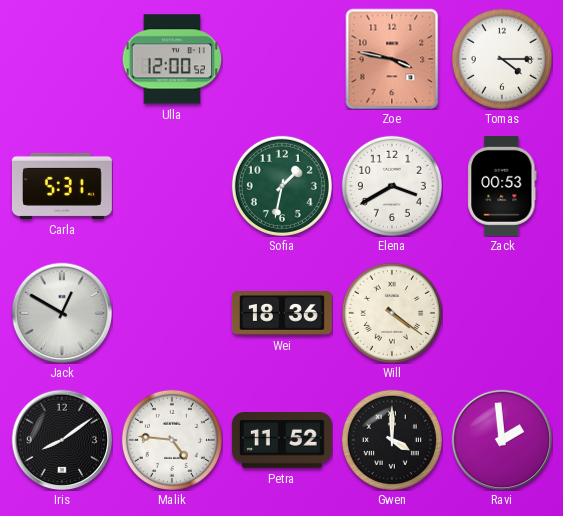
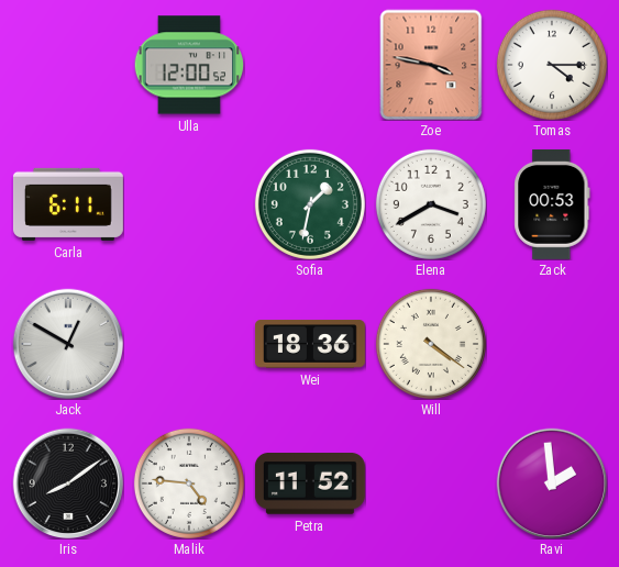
Carla: 5:31 -> 6:11
Gwen: 4:00 -> none
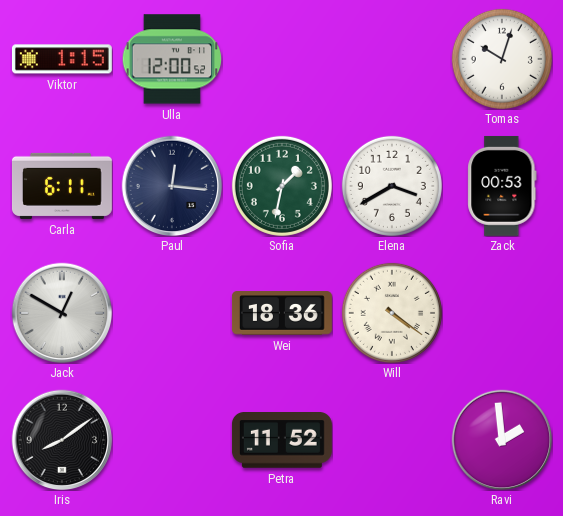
Viktor: none -> 1:15
Zoe: 3:47 -> none
Tomas: 4:15 -> 10:03
Paul: none -> 12:16
Malik: 4:46 -> none
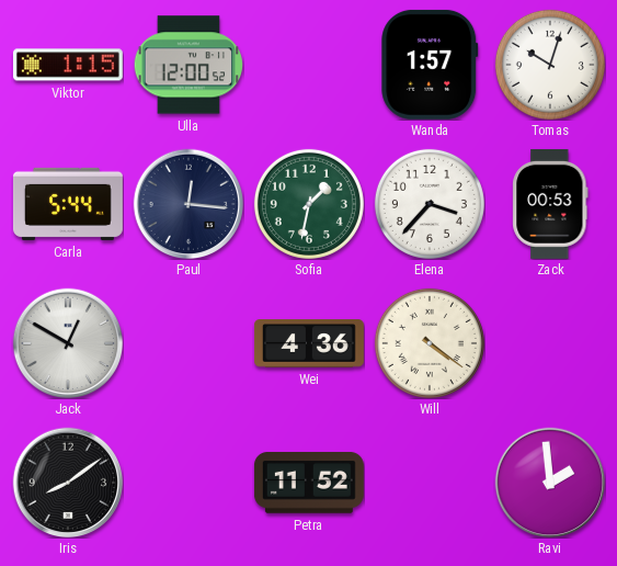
Wanda: none -> 1:57
Carla: 6:11 -> 5:44
Elena: 3:40 -> 3:37
Wei: 18:36 -> 4:36
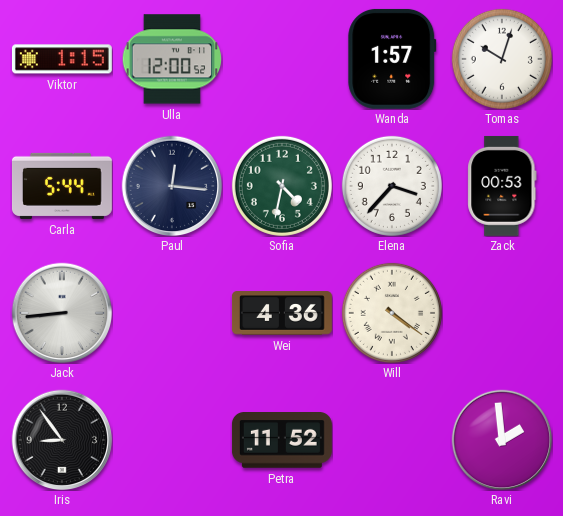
Sofia: 1:32 -> 4:32
Jack: 12:50 -> 8:44
Iris: 8:09 -> 8:54
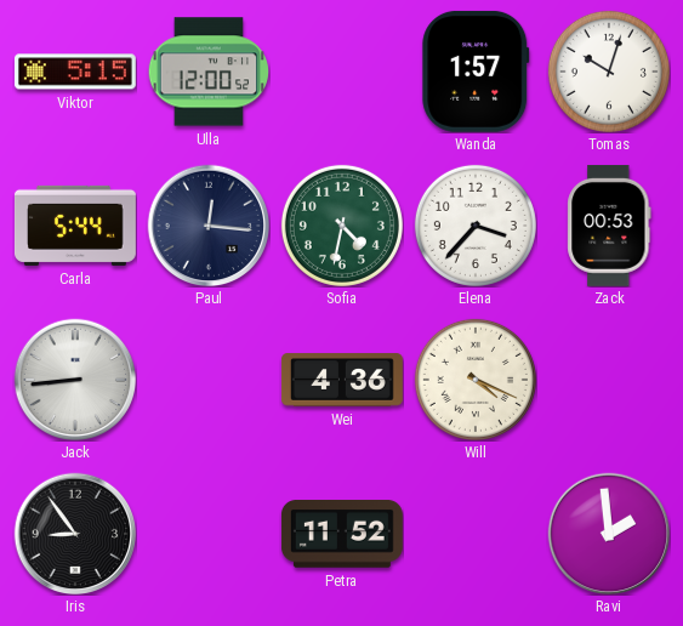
Viktor: 1:15 -> 5:15
Will: 4:21 -> 4:19
